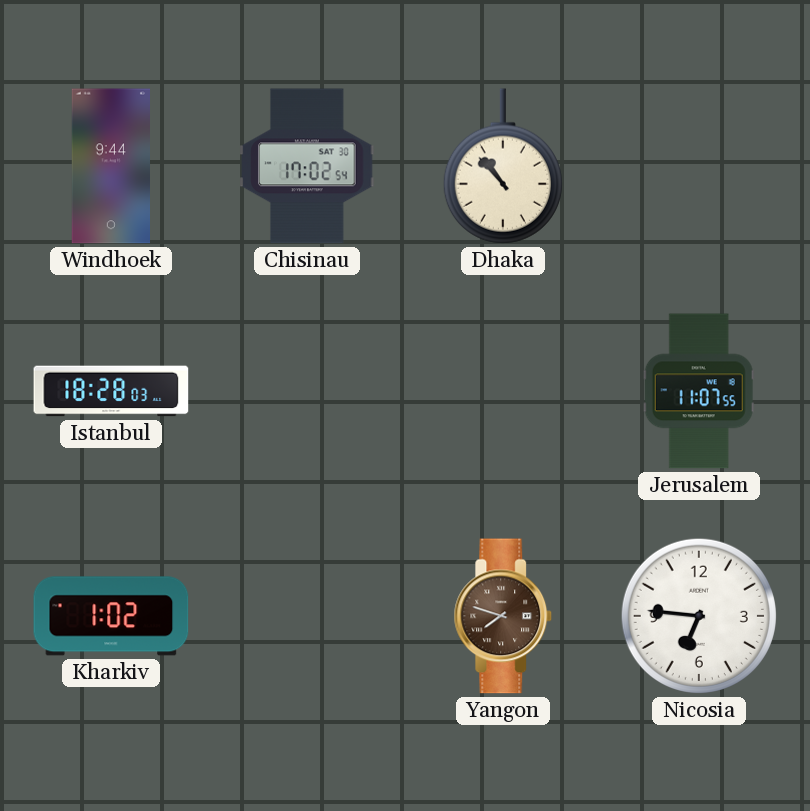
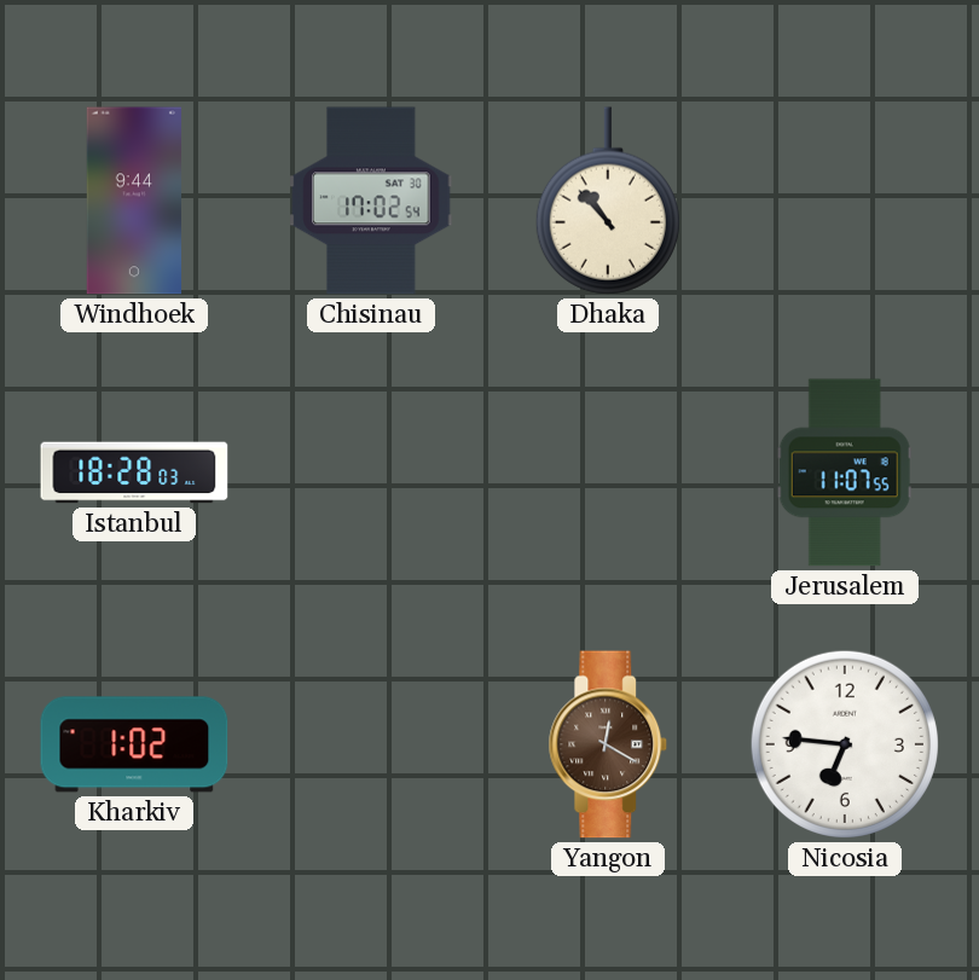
Yangon: 7:48 -> 12:20
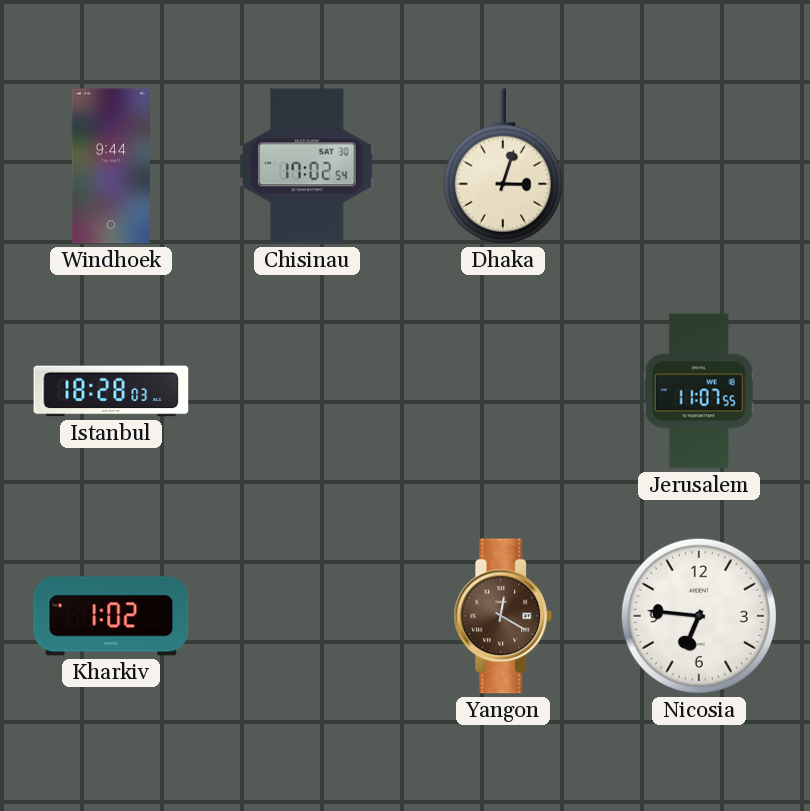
Dhaka: 10:53 -> 3:03
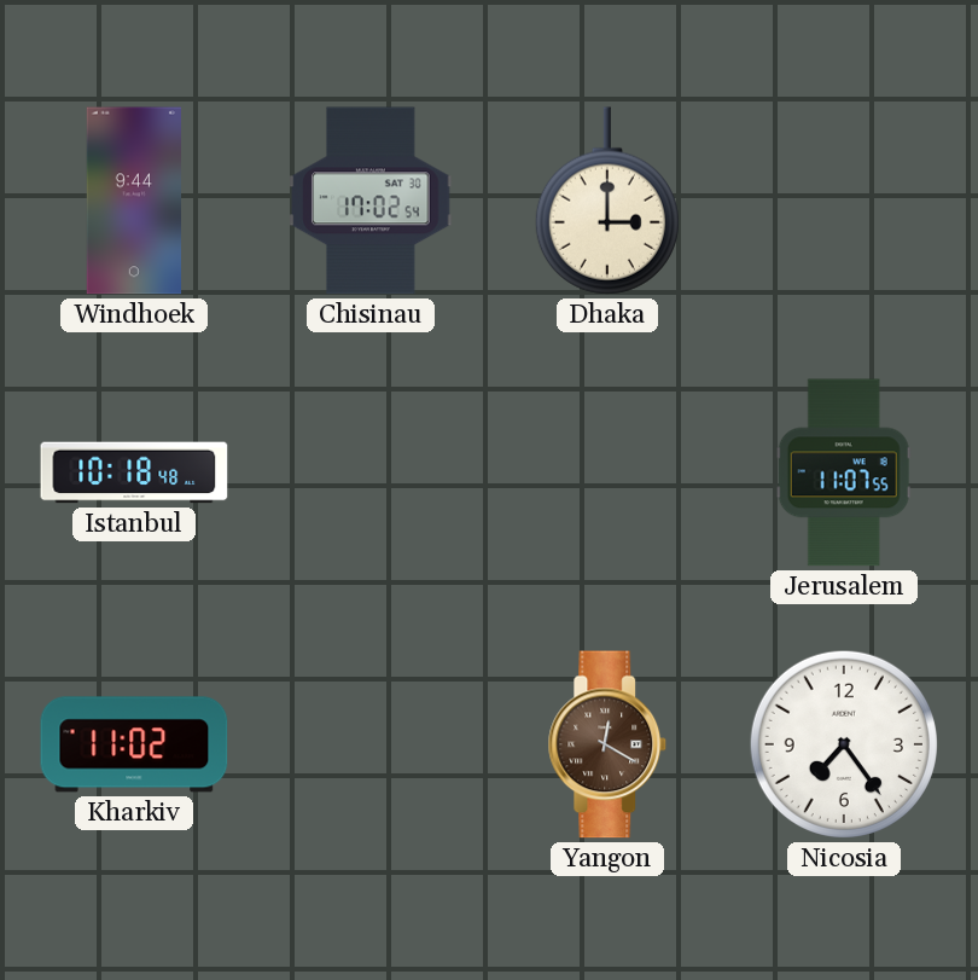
Dhaka: 3:03 -> 3:00
Istanbul: 18:28 -> 10:18
Kharkiv: 1:02 -> 11:02
Nicosia: 6:46 -> 7:24
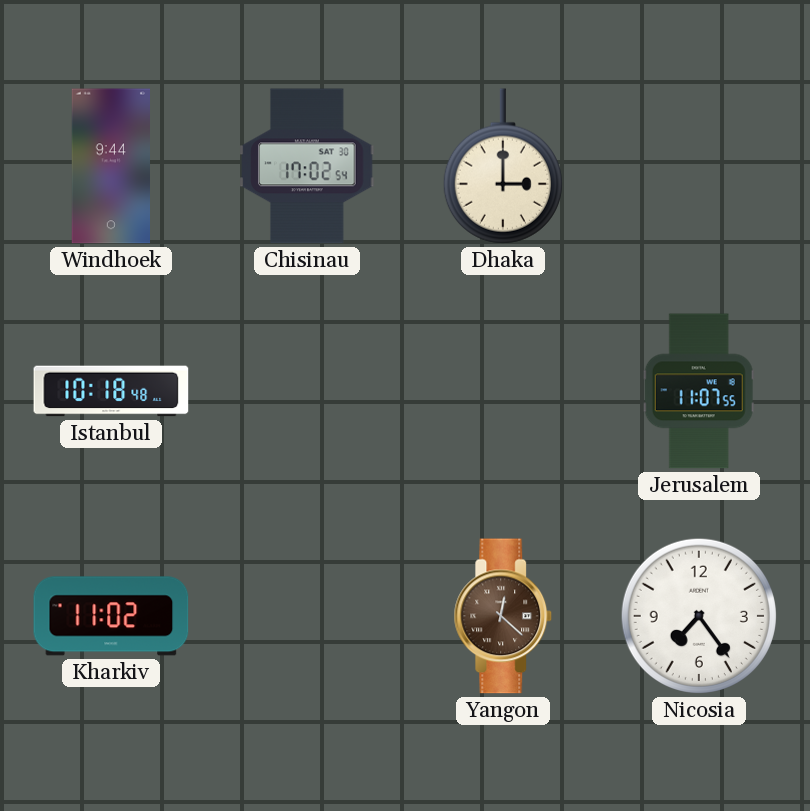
Yangon: 12:20 -> 12:22
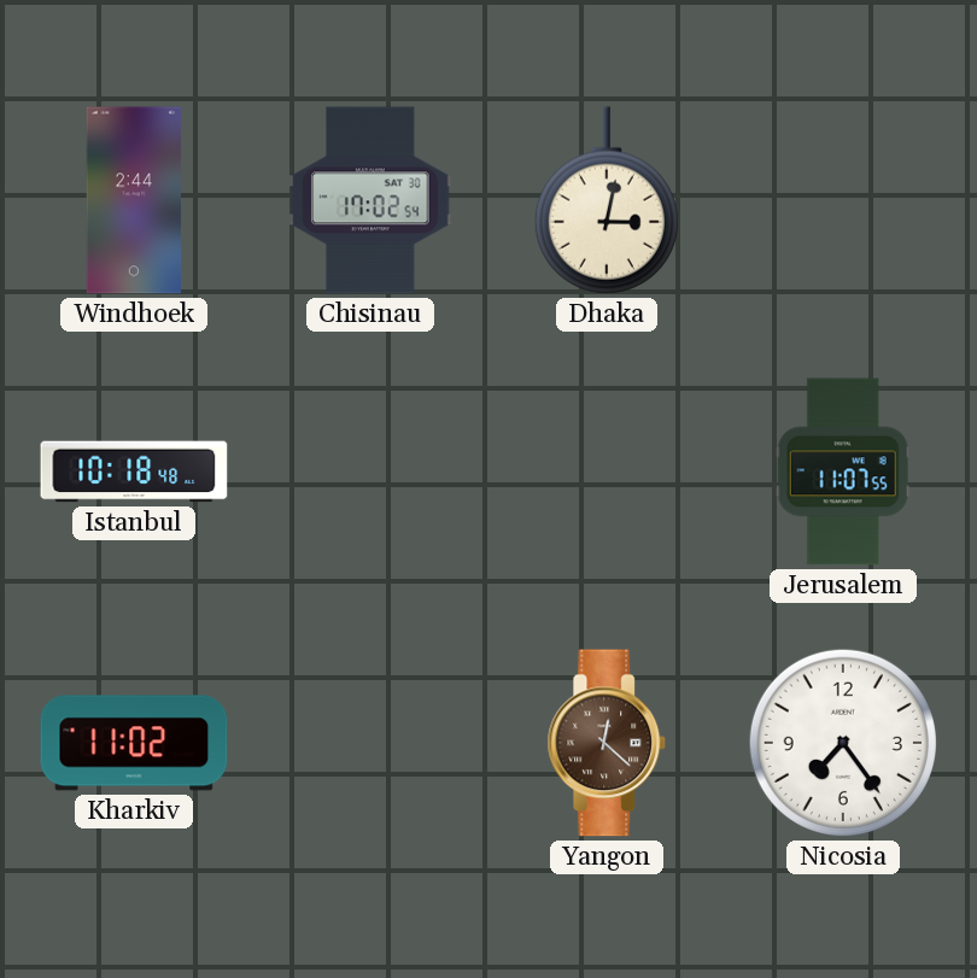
Windhoek: 9:44 -> 2:44
Dhaka: 3:00 -> 3:02
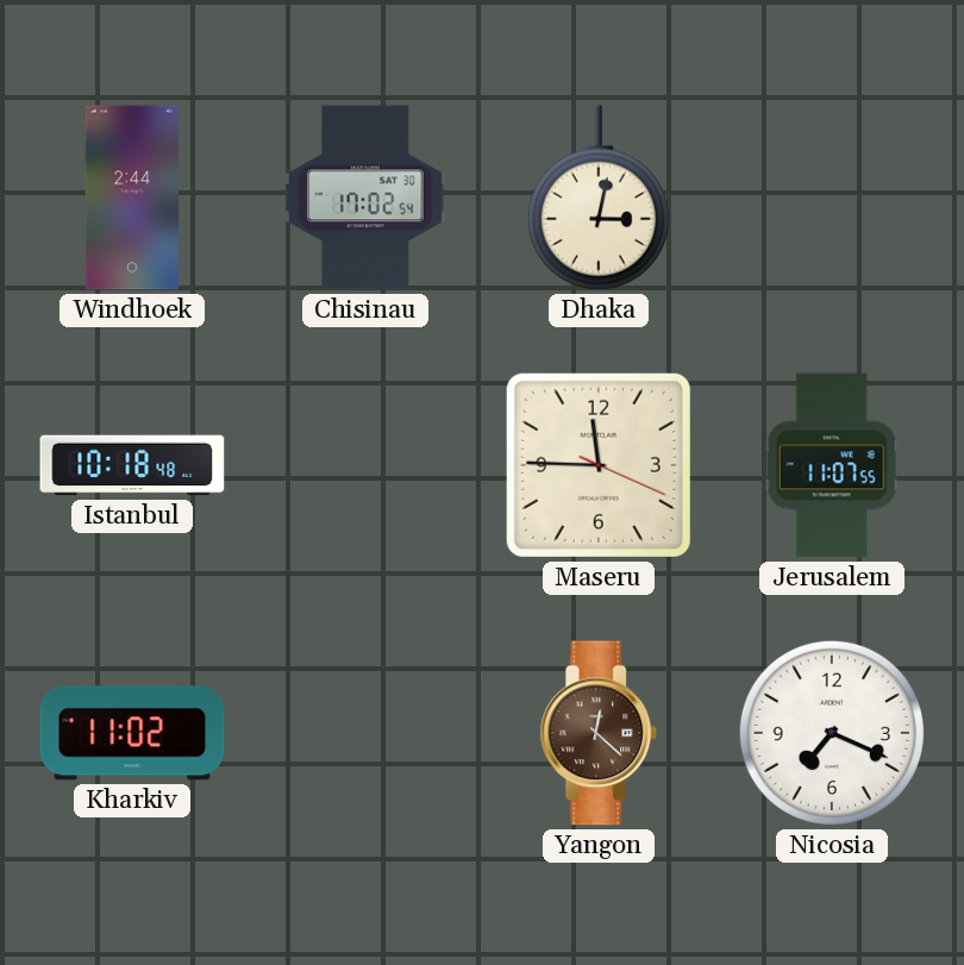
Maseru: none -> 11:45
Nicosia: 7:24 -> 7:19
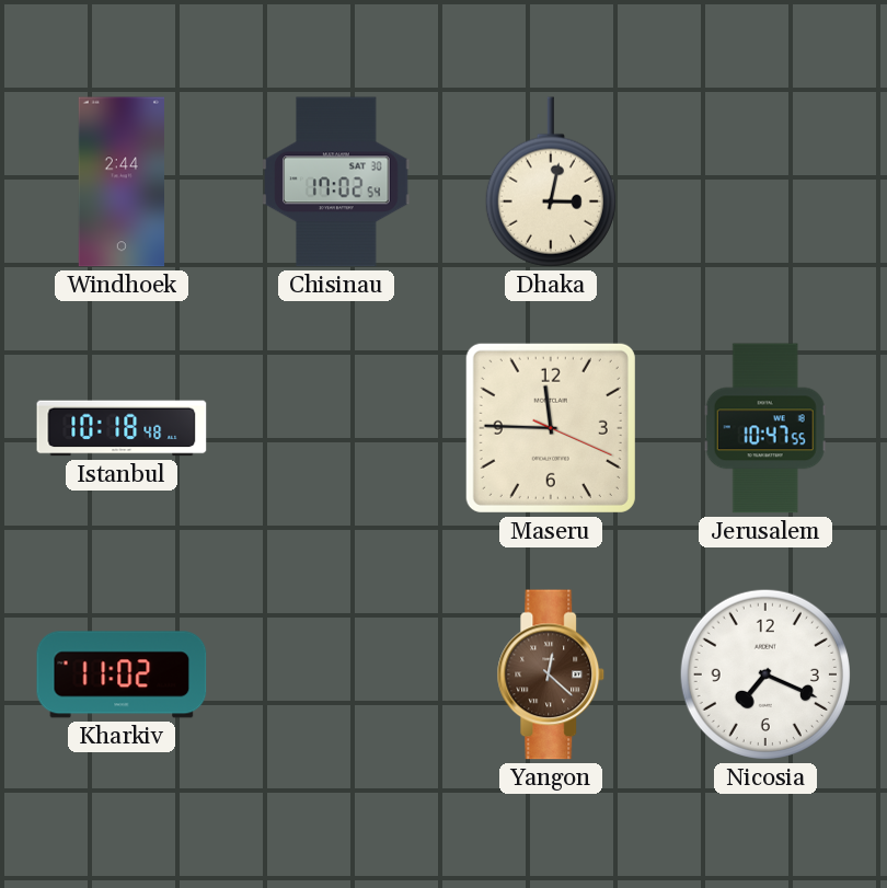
Jerusalem: 11:07 -> 10:47
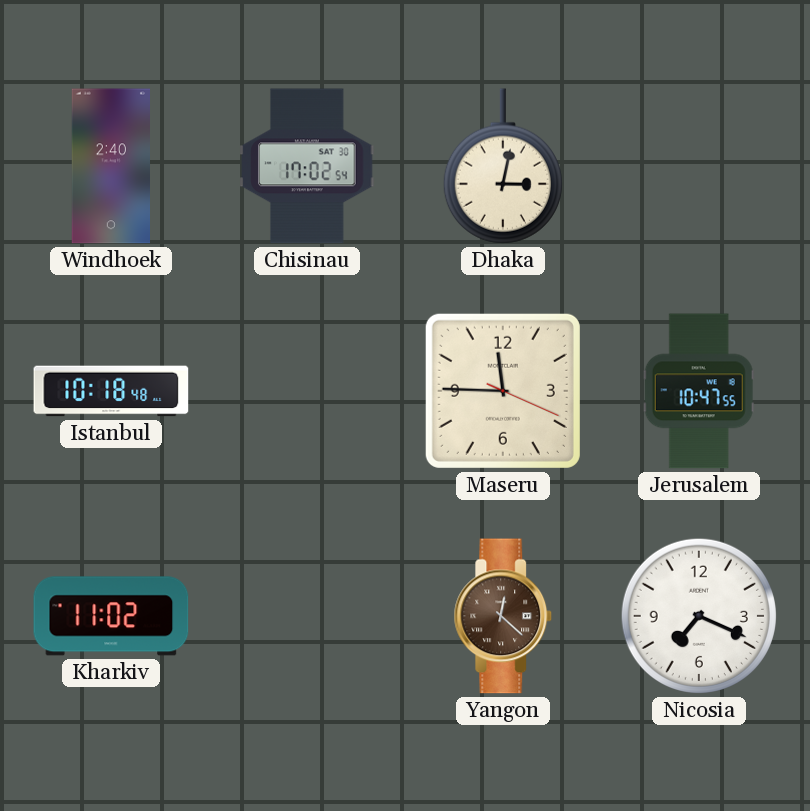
Windhoek: 2:44 -> 2:40
